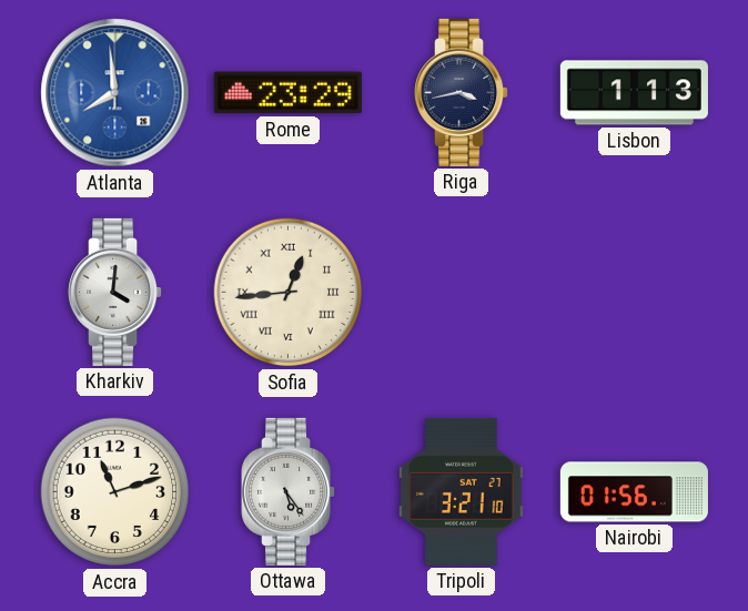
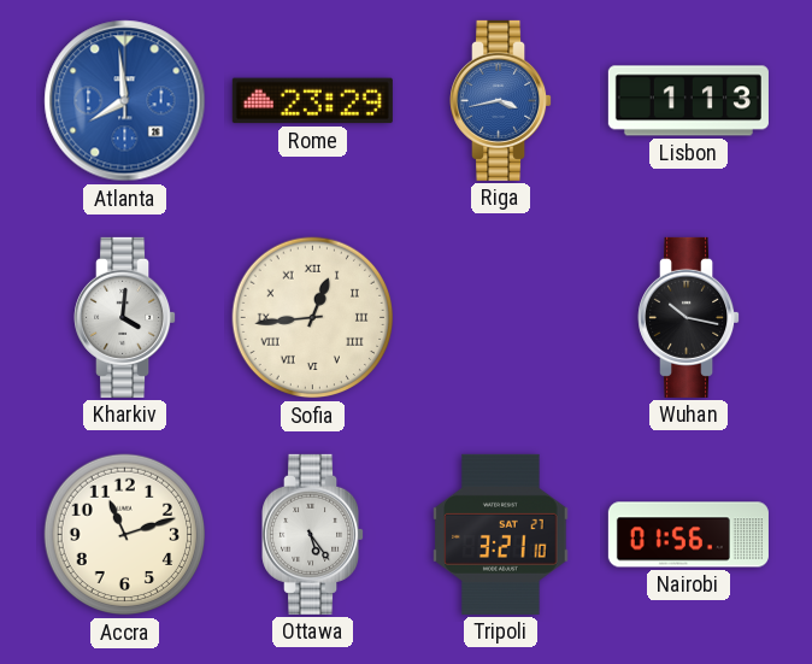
Riga dial: navy -> blue
Wuhan: none -> 10:17
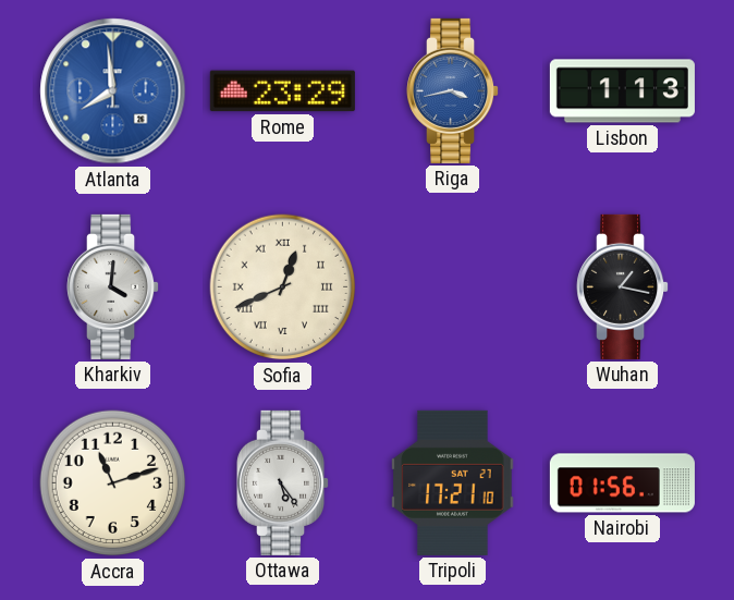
Sofia: 12:44 -> 12:41
Wuhan: 10:17 -> 1:17
Tripoli: 3:21 -> 17:21
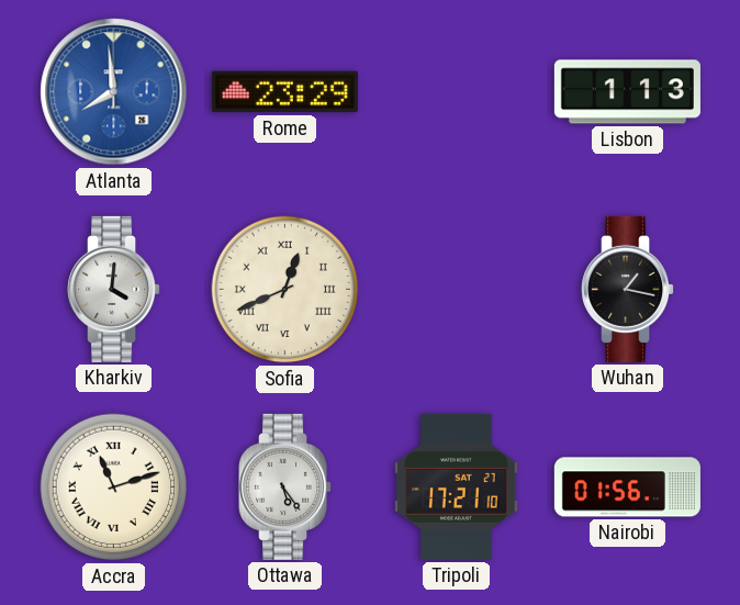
Riga: 3:43 -> none
Accra numerals: Arabic -> Roman
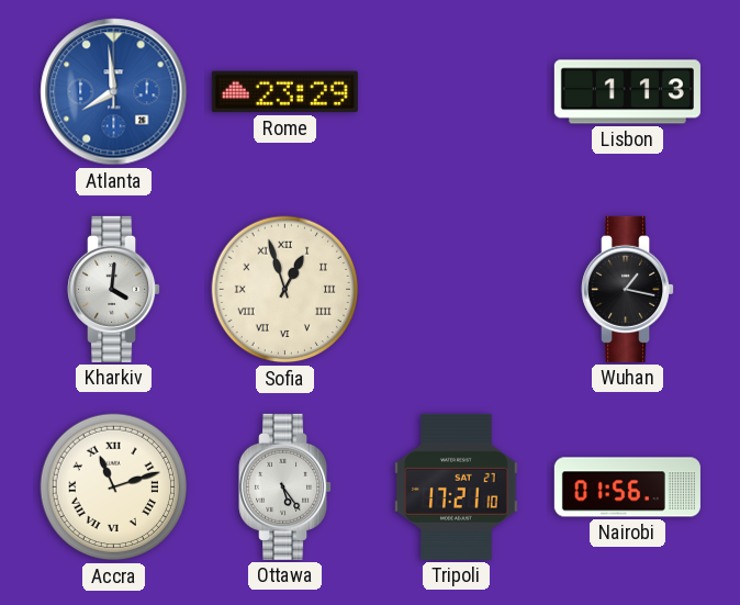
Sofia: 12:41 -> 12:57
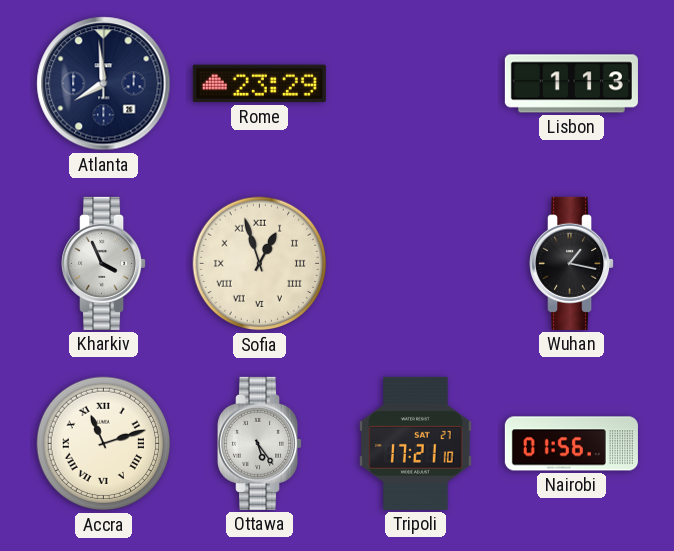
Atlanta dial: blue -> navy
Kharkiv: 4:01 -> 3:56
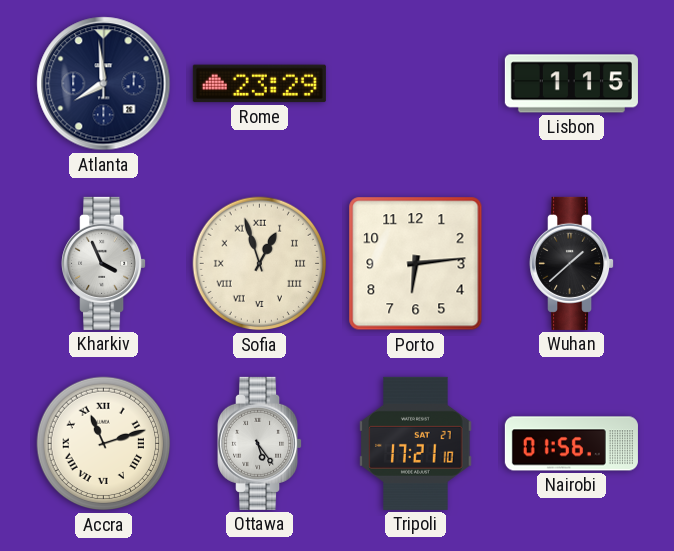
Lisbon: 1:13 -> 1:15
Porto: none -> 6:14
Wuhan: 1:17 -> 1:38
